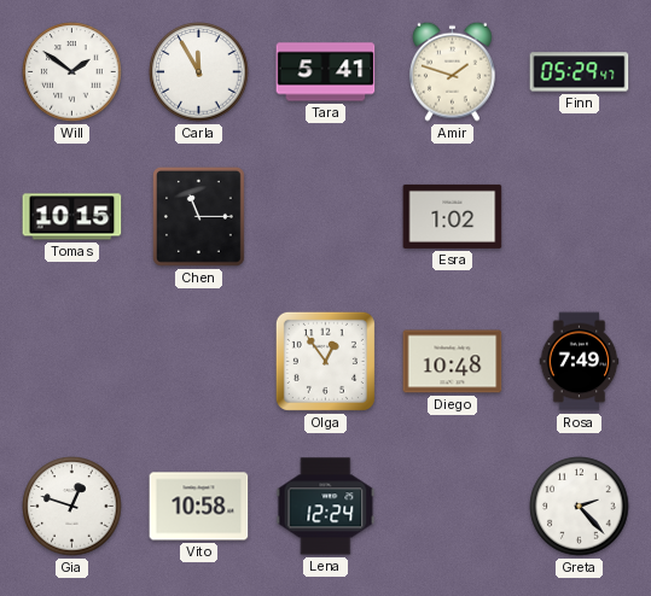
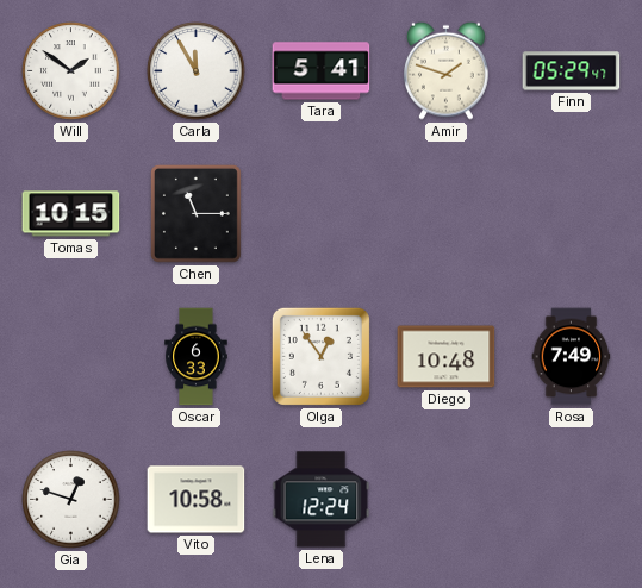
Esra: 1:02 -> none
Oscar: none -> 6:33
Greta: 2:23 -> none
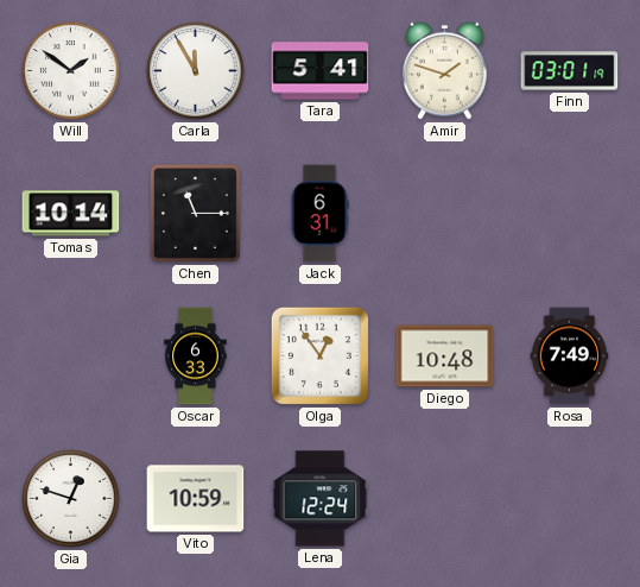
Finn: 05:29 -> 03:01
Tomas: 10:15 -> 10:14
Jack: none -> 6:31
Vito: 10:58 -> 10:59
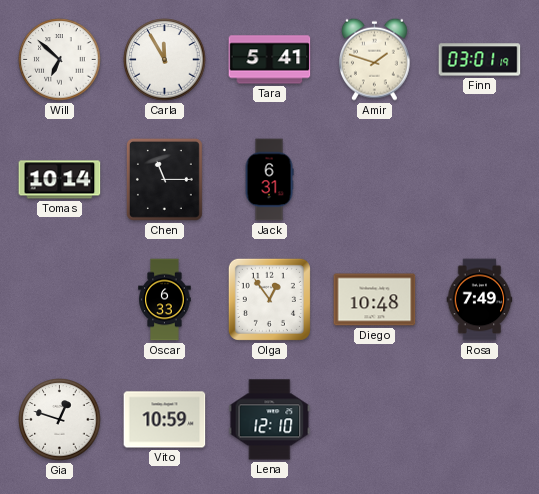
Will: 1:51 -> 6:52
Lena: 12:24 -> 12:10
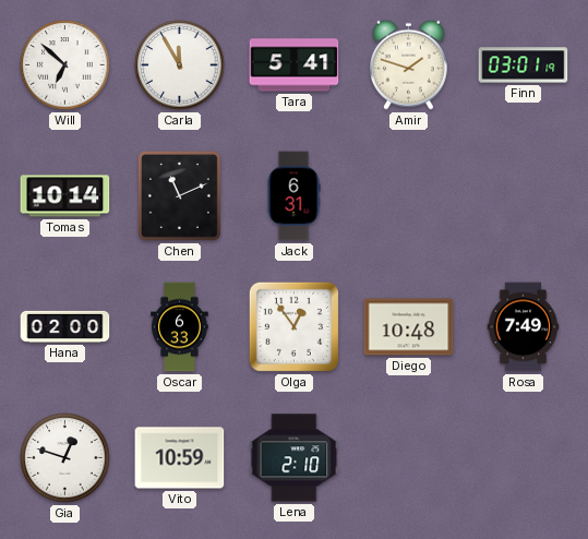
Chen: 11:15 -> 11:11
Hana: none -> 02:00
Lena: 12:10 -> 2:10
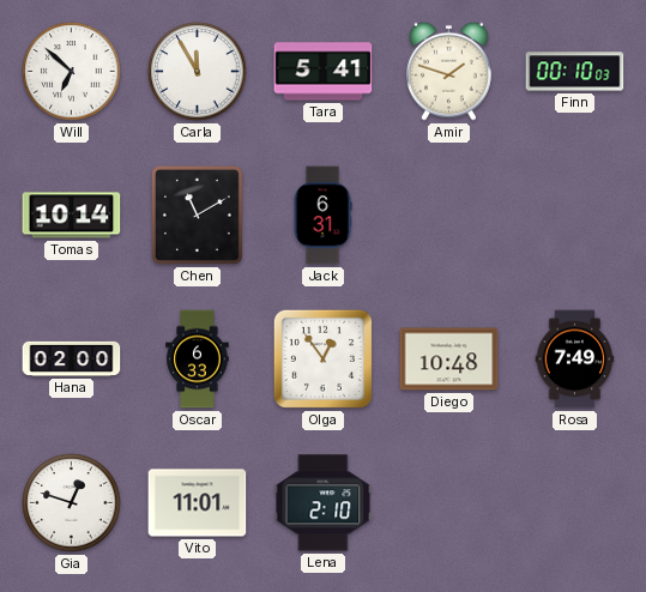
Finn: 03:01 -> 00:10
Chen: 11:11 -> 11:10
Vito: 10:59 -> 11:01
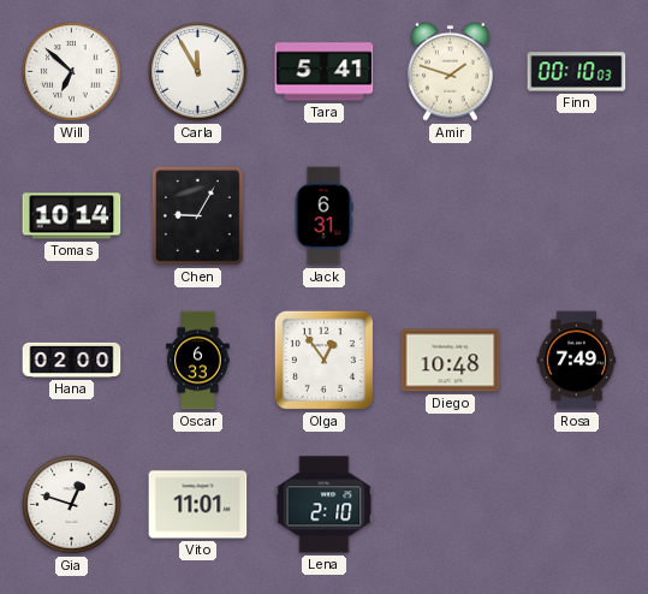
Chen: 11:10 -> 9:05
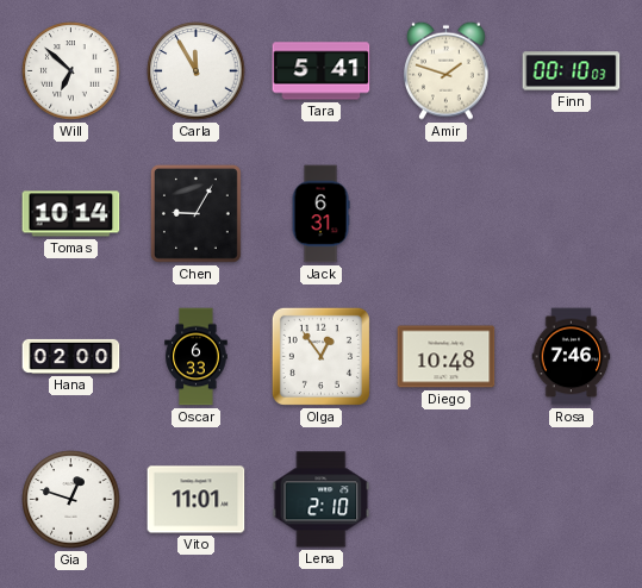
Rosa: 7:49 -> 7:46
